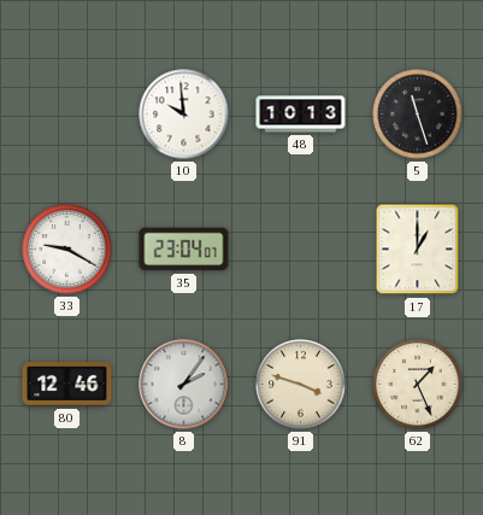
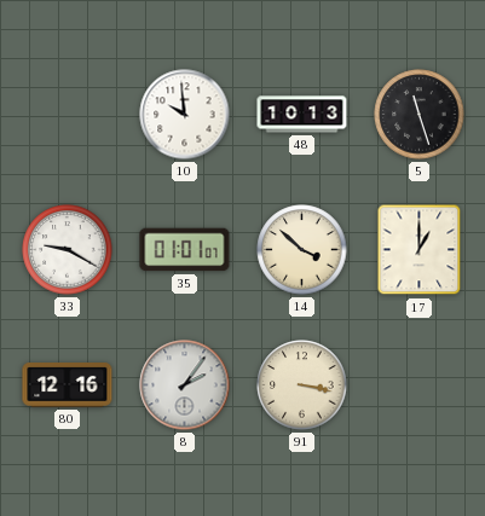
35: 23:04 -> 01:01
14: none -> 3:52
80: 12:46 -> 12:16
91: 3:48 -> 3:17
62: 1:26 -> none
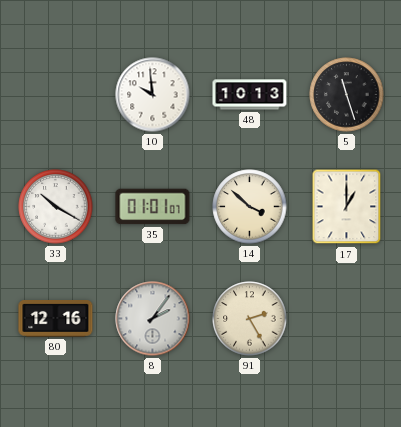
33: 9:20 -> 10:20
91: 3:17 -> 2:25
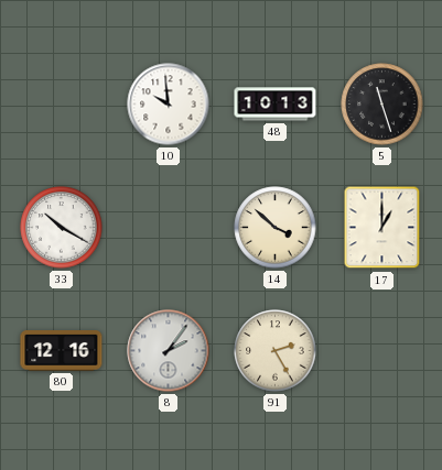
35: 01:01 -> none
